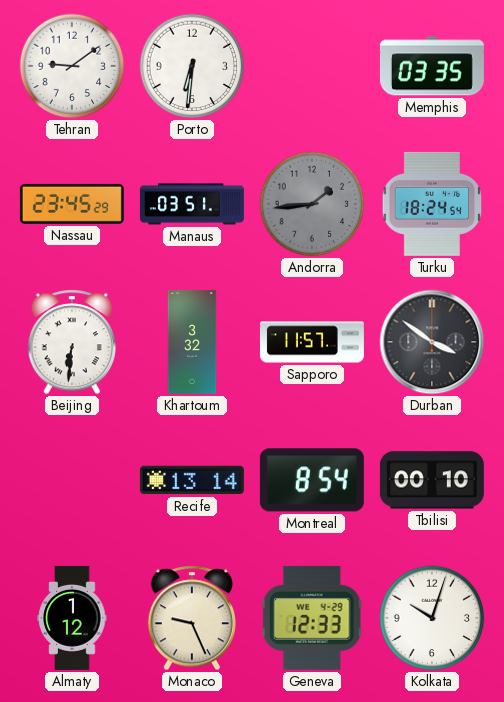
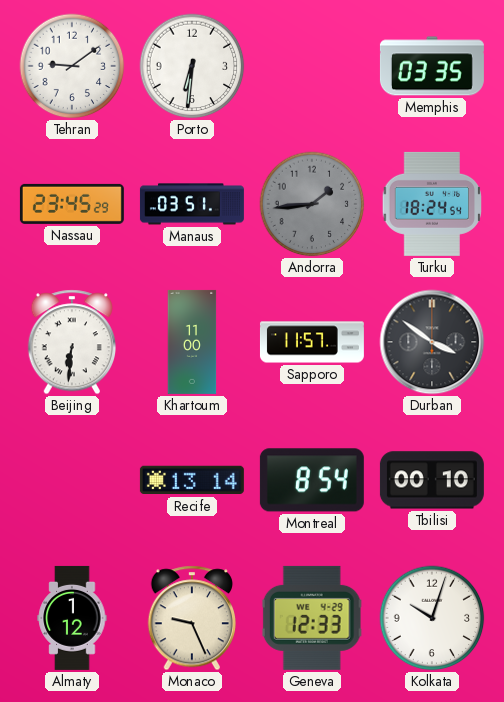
Khartoum: 3:32 -> 11:00
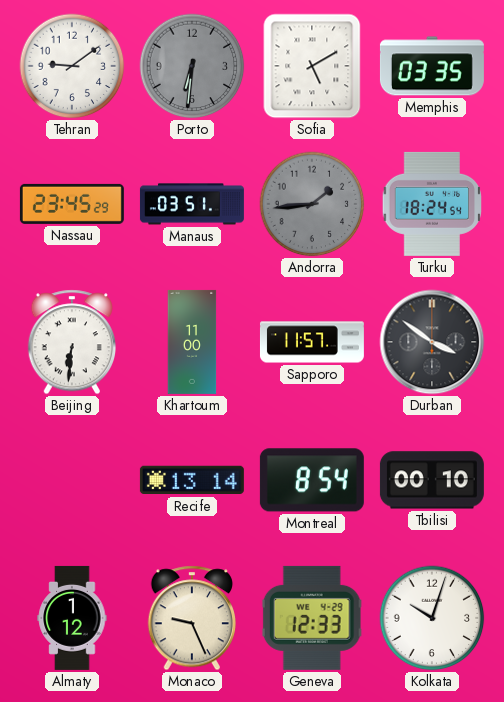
Porto dial: white -> grey
Sofia: none -> 5:10
